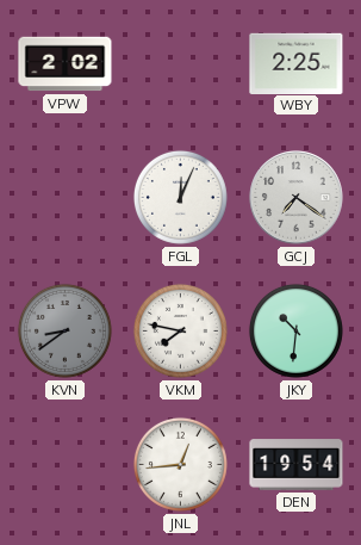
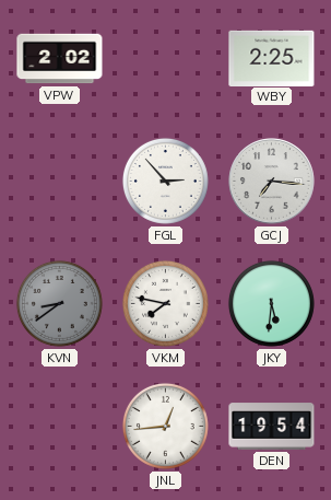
FGL: 12:04 -> 2:53
GCJ: 7:21 -> 7:16
JKY: 10:31 -> 5:31
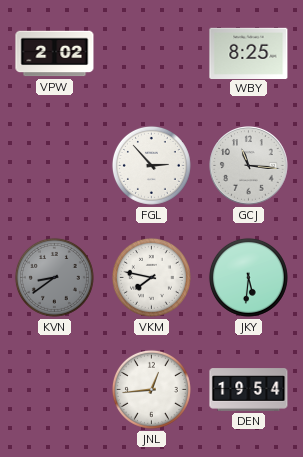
WBY: 2:25 -> 8:25
GCJ: 7:16 -> 11:16
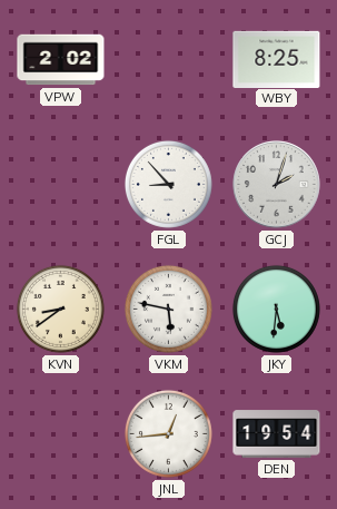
FGL: 2:53 -> 8:53
GCJ: 11:16 -> 2:03
KVN dial: grey -> cream
VKM: 7:47 -> 5:47
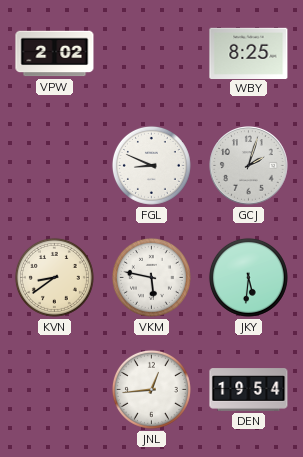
FGL: 8:53 -> 8:49
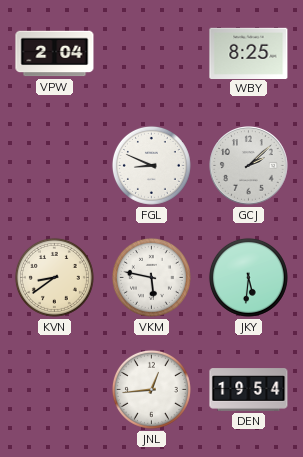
VPW: 2:02 -> 2:04
GCJ: 2:03 -> 2:08
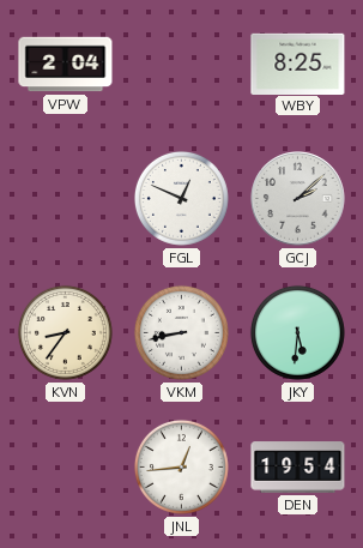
FGL: 8:49 -> 12:49
KVN: 8:39 -> 8:36
VKM: 5:47 -> 8:43
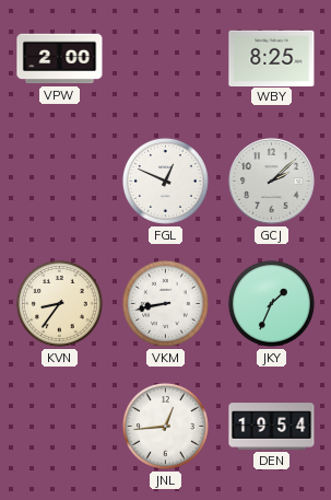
VPW: 2:04 -> 2:00
JKY: 5:31 -> 1:34
